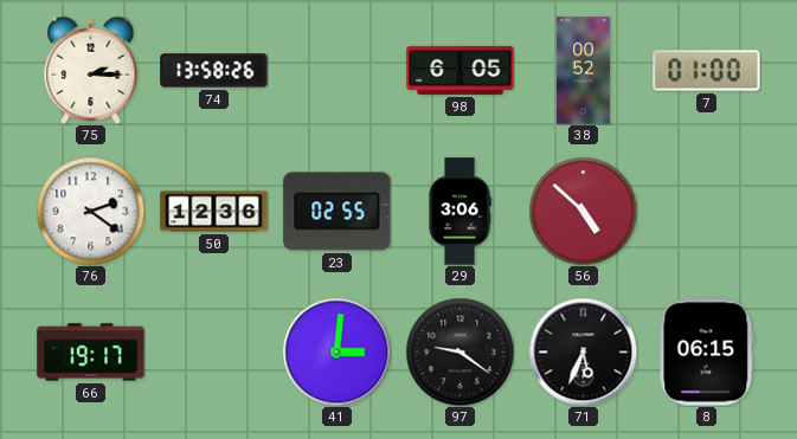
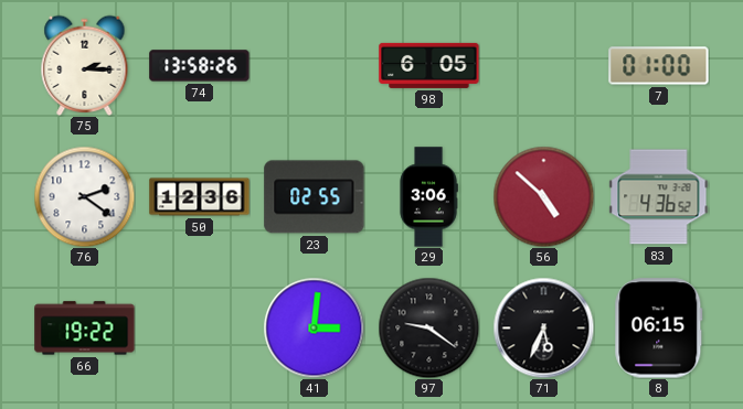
38: 00:52 -> none
83: none -> 4:36
66: 19:17 -> 19:22
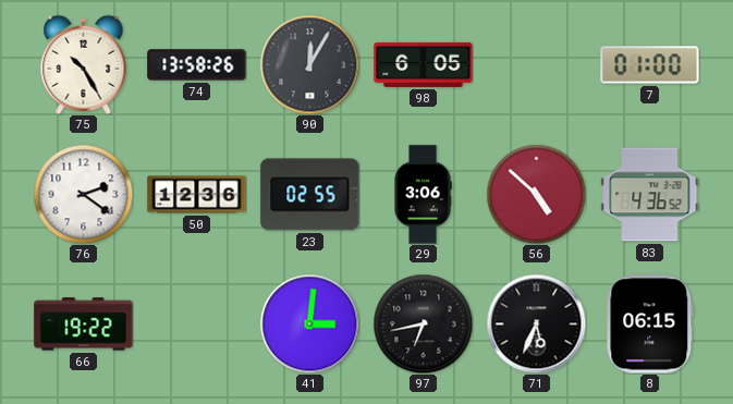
75: 2:15 -> 10:25
90: none -> 12:05
97: 9:21 -> 6:43
